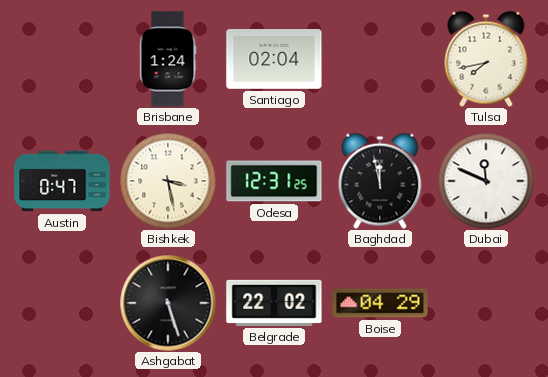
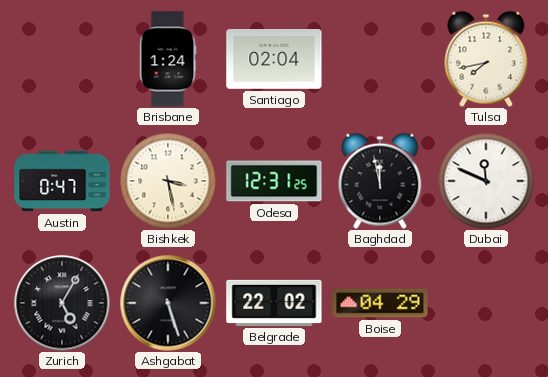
Zurich: none -> 5:05
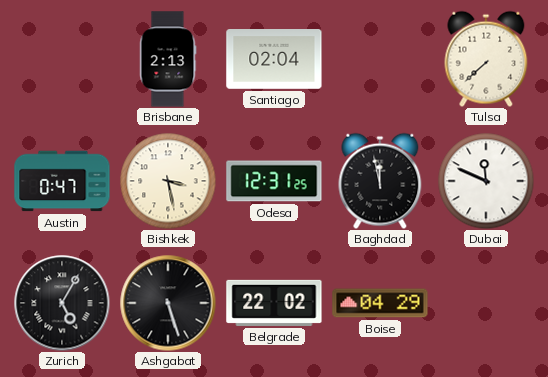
Brisbane: 1:24 -> 2:13
Tulsa: 7:43 -> 7:38
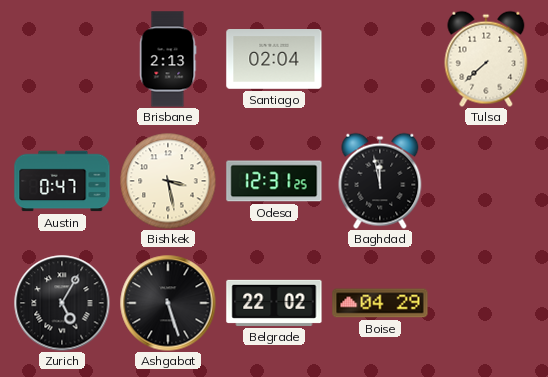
Dubai: 11:49 -> none
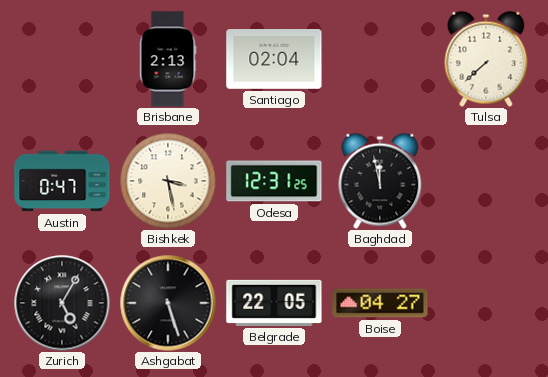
Belgrade: 22:02 -> 22:05
Boise: 04:29 -> 04:27
